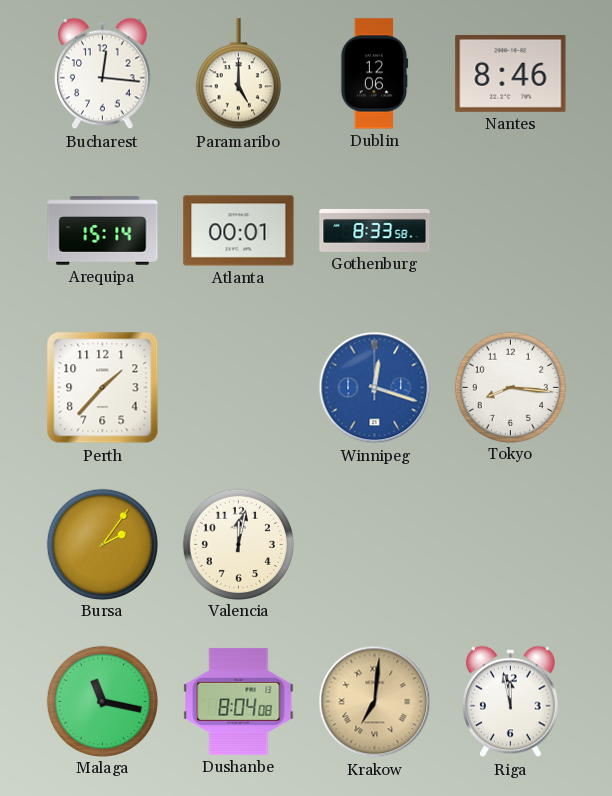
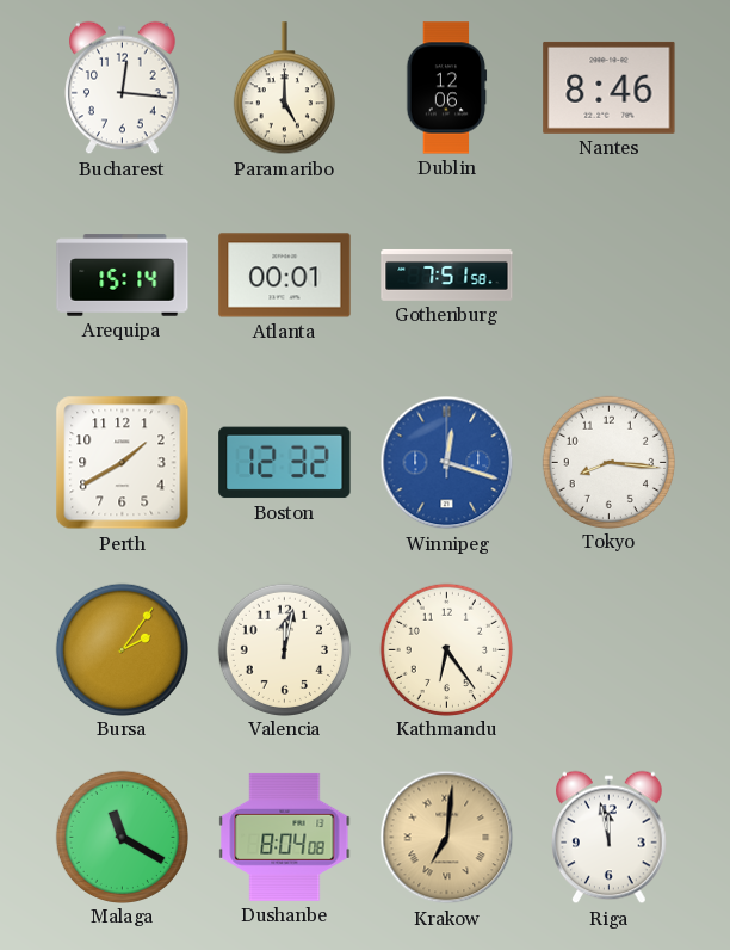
Gothenburg: 8:33 -> 7:51
Perth: 1:37 -> 1:40
Boston: none -> 12:32
Kathmandu: none -> 6:24
Malaga: 11:17 -> 11:20
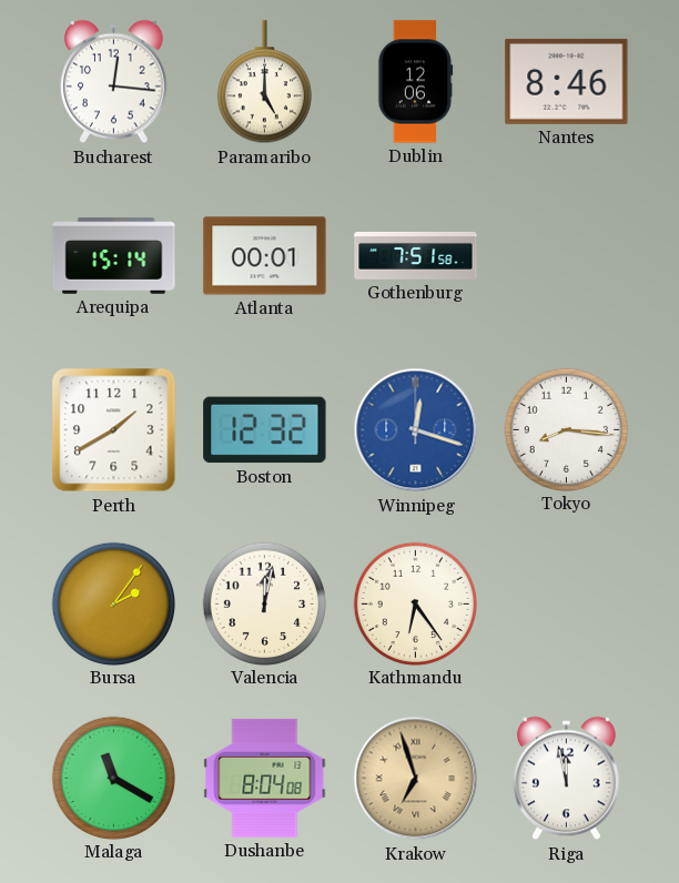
Krakow: 7:01 -> 6:57
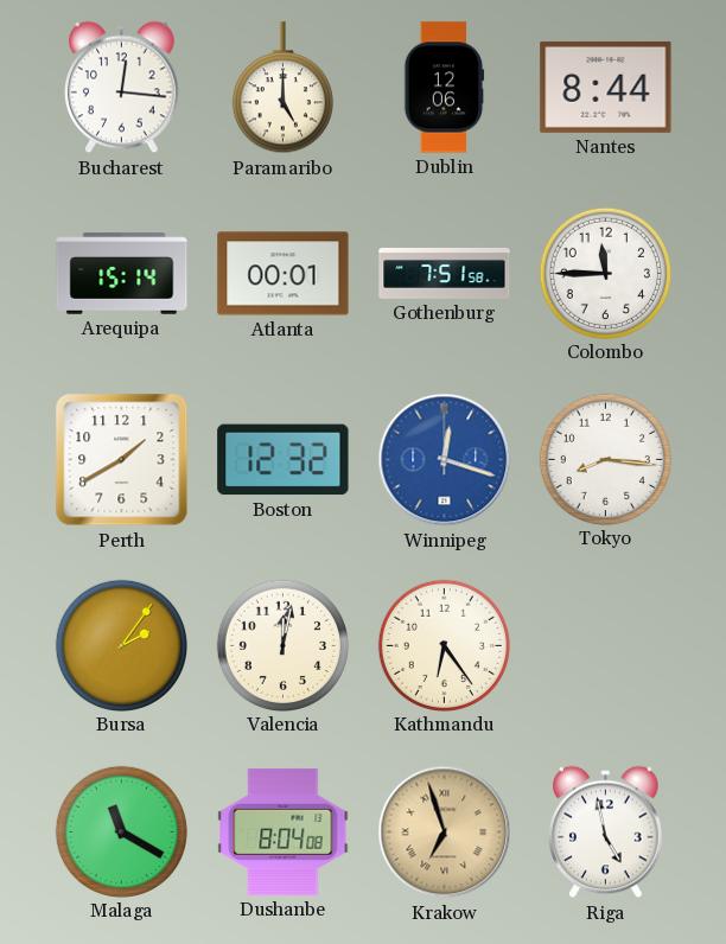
Nantes: 8:46 -> 8:44
Colombo: none -> 11:45
Riga: 11:58 -> 4:58
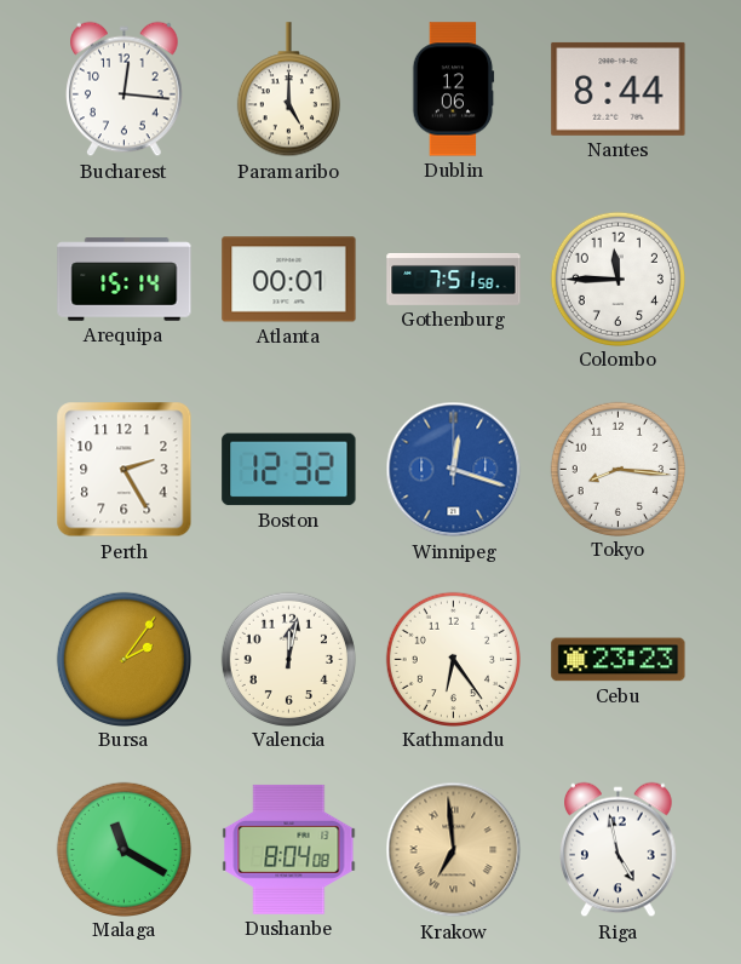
Perth: 1:40 -> 2:25
Cebu: none -> 23:23
Krakow: 6:57 -> 6:59
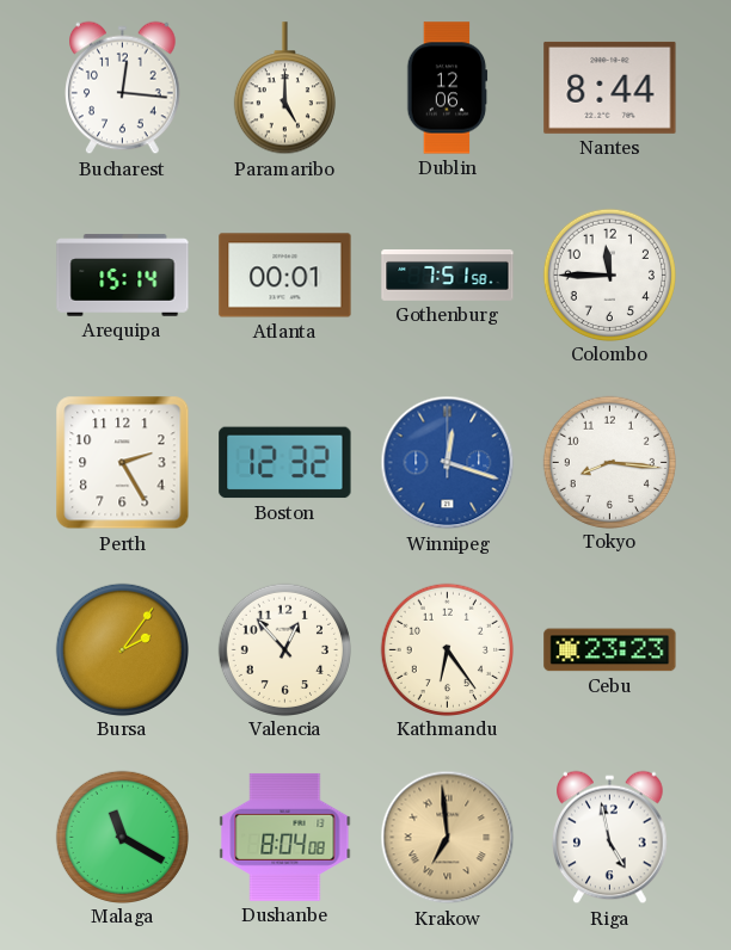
Valencia: 12:02 -> 12:53
